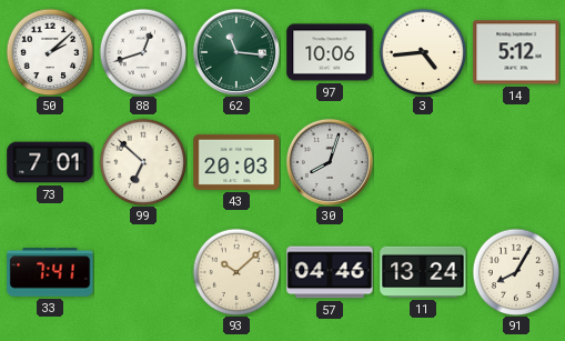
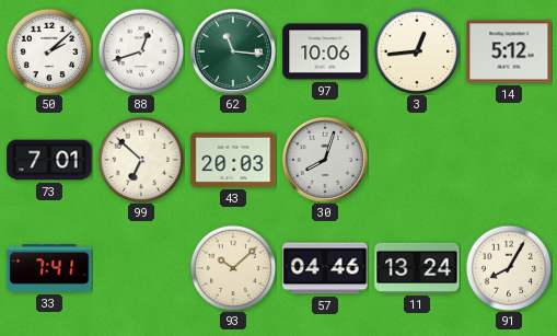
3: 4:44 -> 12:44
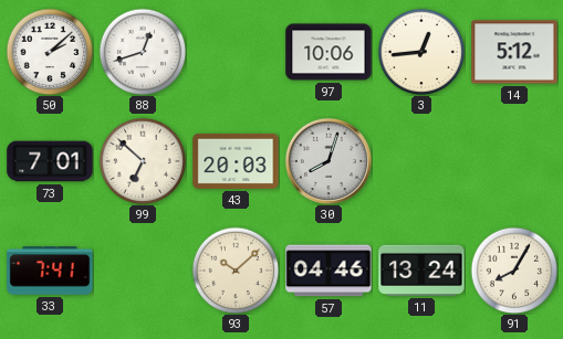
62: 11:16 -> none
